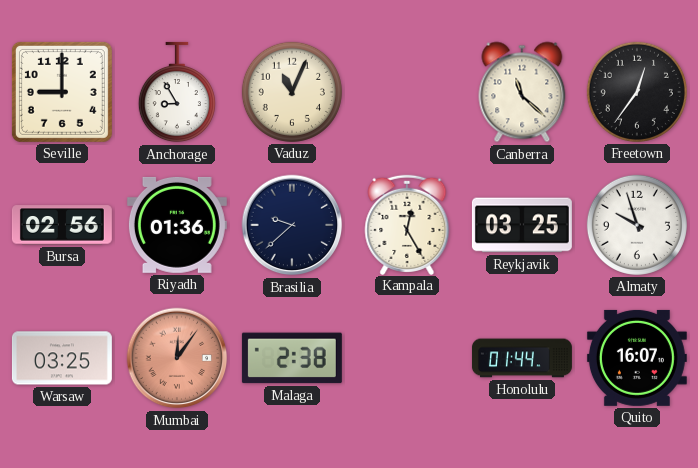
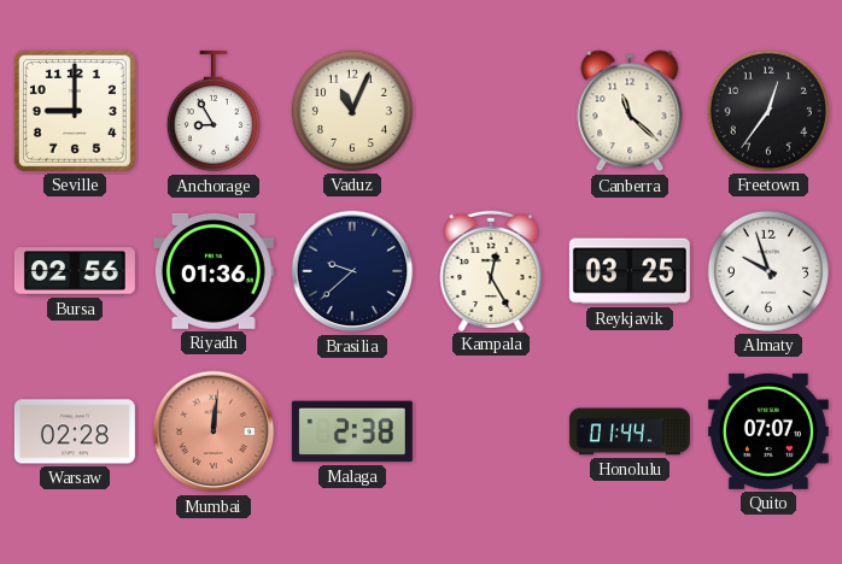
Warsaw: 03:25 -> 02:28
Mumbai: 12:06 -> 12:01
Quito: 16:07 -> 07:07
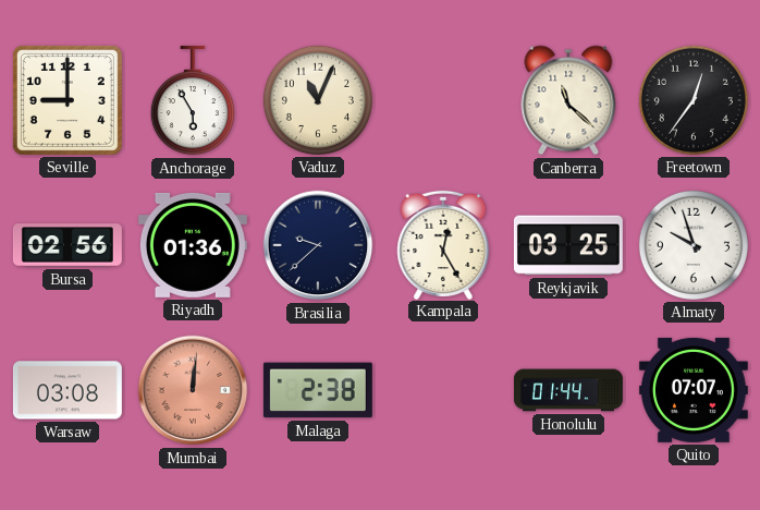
Anchorage: 8:55 -> 5:55
Warsaw: 02:28 -> 03:08
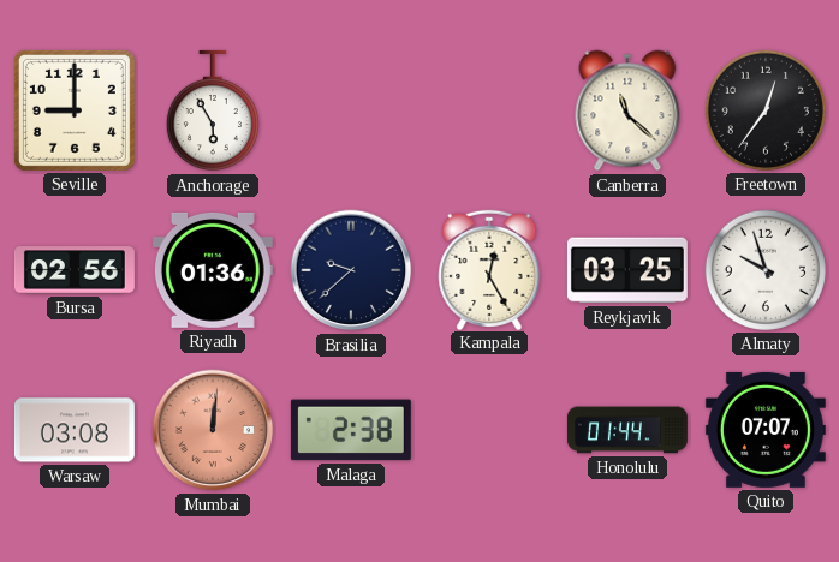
Vaduz: 11:04 -> none
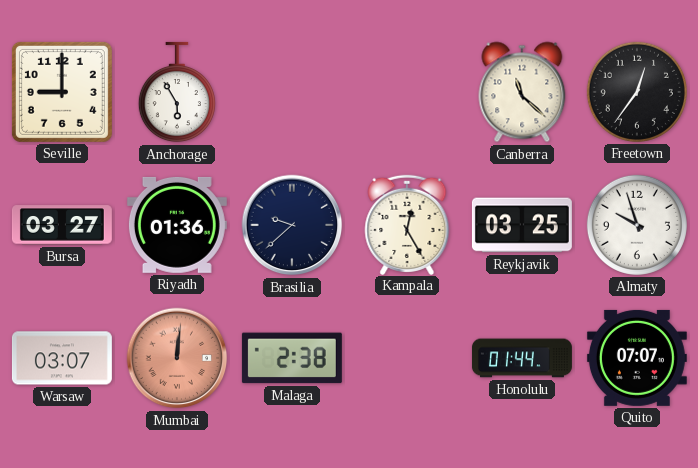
Bursa: 02:56 -> 03:27
Warsaw: 03:08 -> 03:07
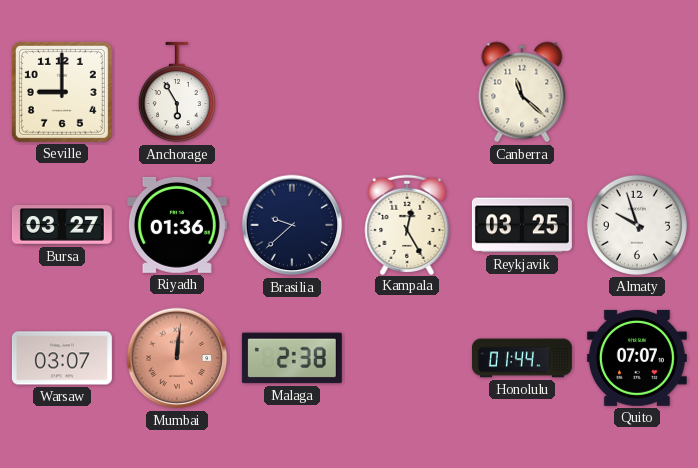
Freetown: 12:36 -> none
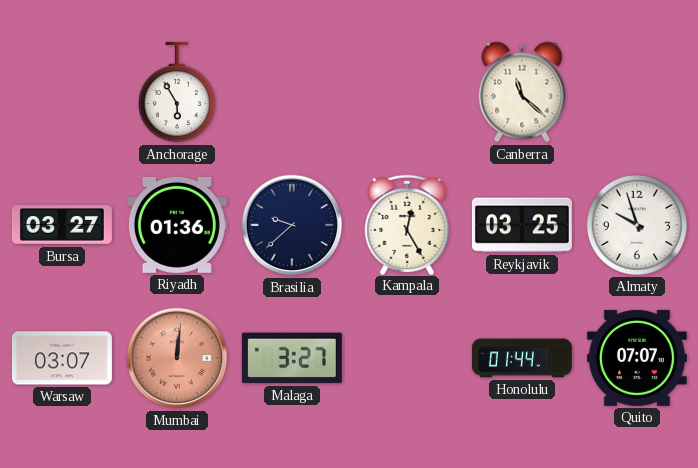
Seville: 9:00 -> none
Malaga: 2:38 -> 3:27
